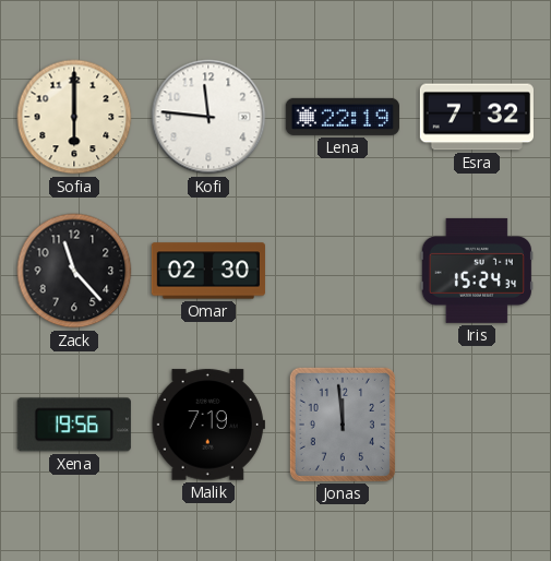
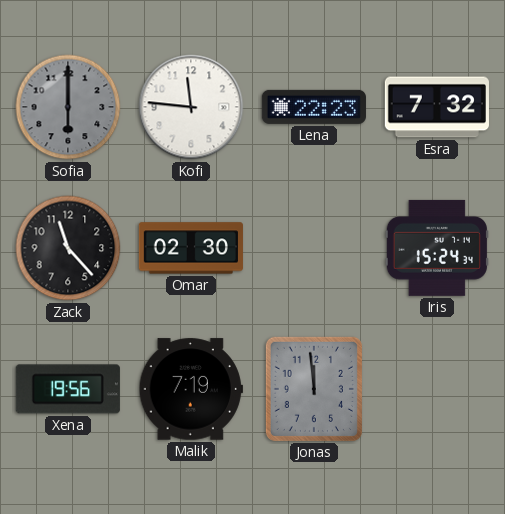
Sofia dial: cream -> grey
Lena: 22:19 -> 22:23
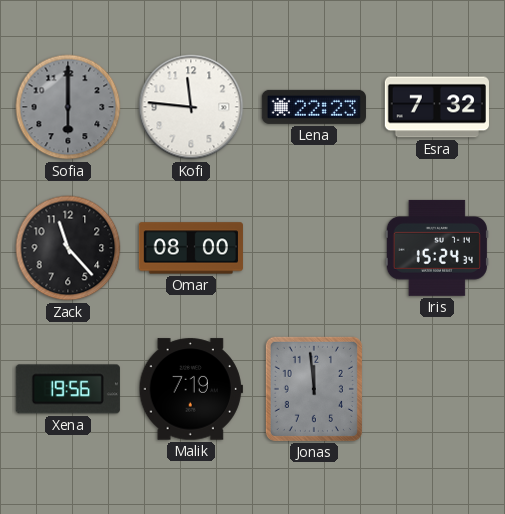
Omar: 02:30 -> 08:00
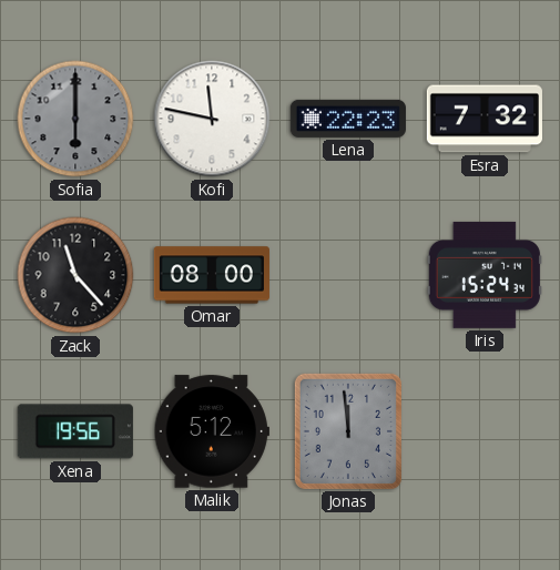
Kofi: 11:46 -> 11:47
Malik: 7:19 -> 5:12
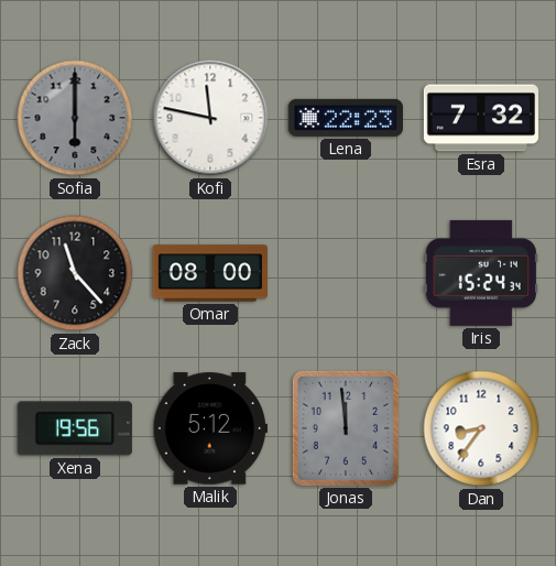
Dan: none -> 8:36
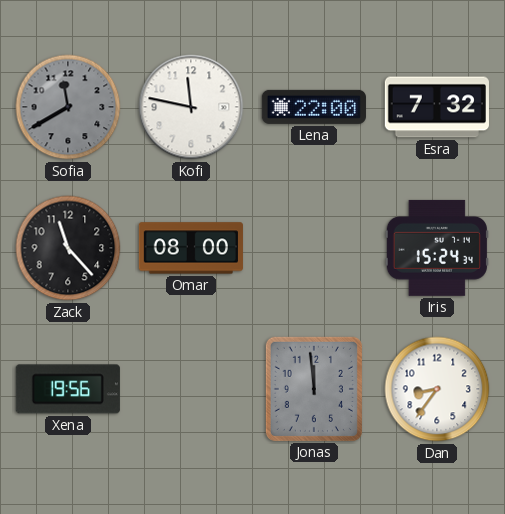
Sofia: 6:00 -> 11:40
Lena: 22:23 -> 22:00
Malik: 5:12 -> none
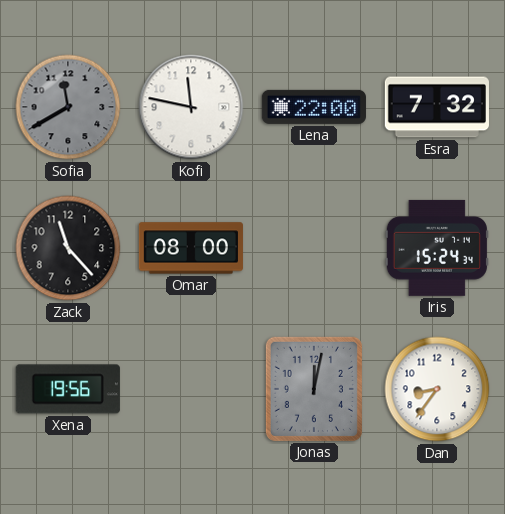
Jonas: 11:59 -> 12:02
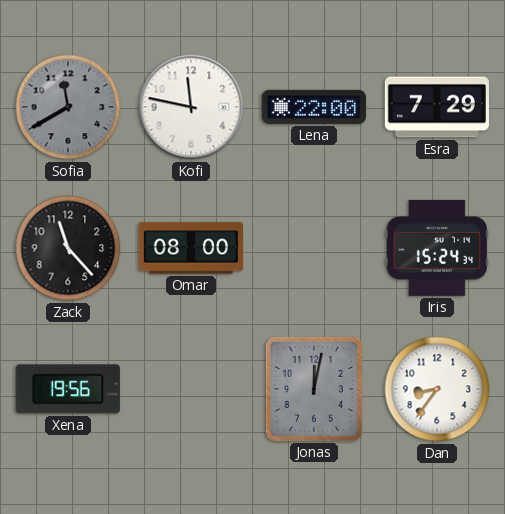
Esra: 7:32 -> 7:29
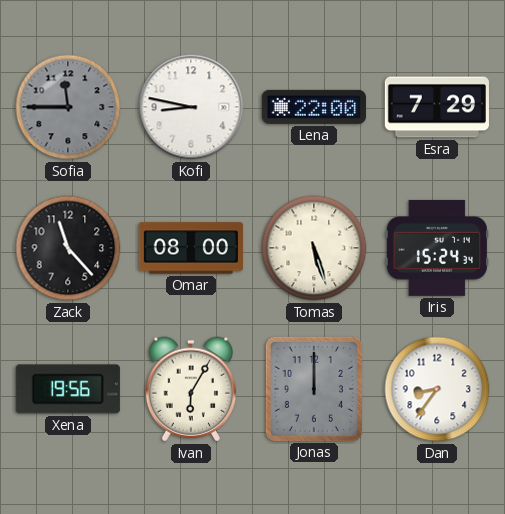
Sofia: 11:40 -> 11:45
Kofi: 11:47 -> 8:47
Tomas: none -> 5:27
Ivan: none -> 6:05
Jonas: 12:02 -> 12:00
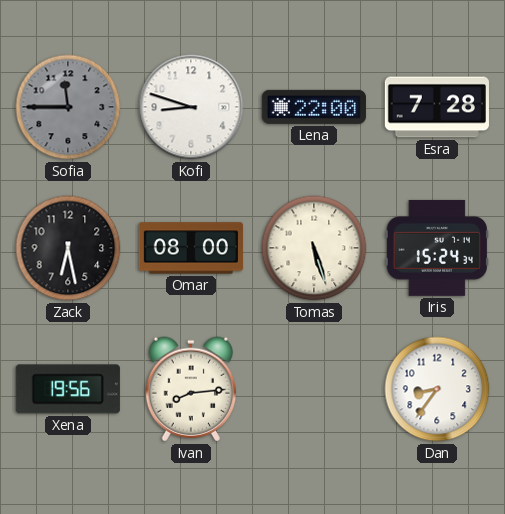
Kofi: 8:47 -> 8:48
Esra: 7:29 -> 7:28
Zack: 11:23 -> 6:28
Ivan: 6:05 -> 8:14
Jonas: 12:00 -> none
